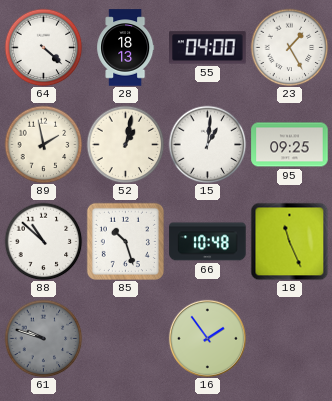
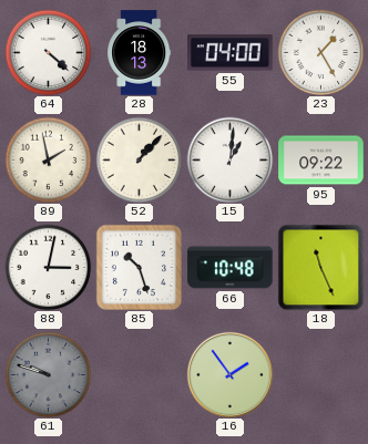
52: 1:02 -> 1:07
95: 09:25 -> 09:22
88: 10:52 -> 3:02
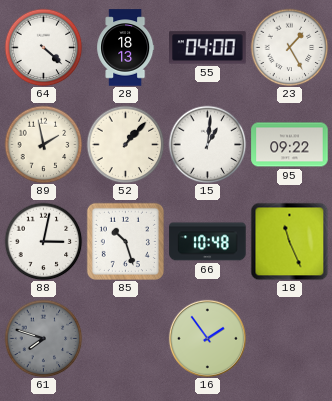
61: 9:48 -> 7:48
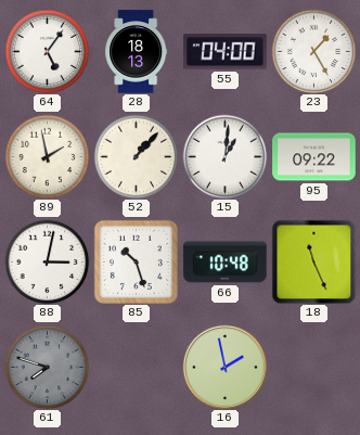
64: 4:22 -> 5:06
16: 1:54 -> 1:58
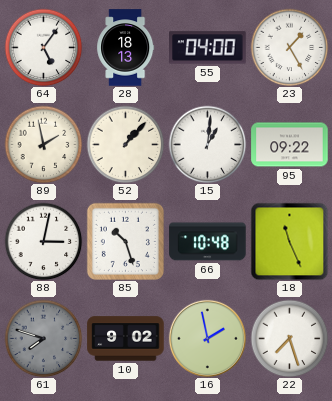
10: none -> 9:02
22: none -> 7:27
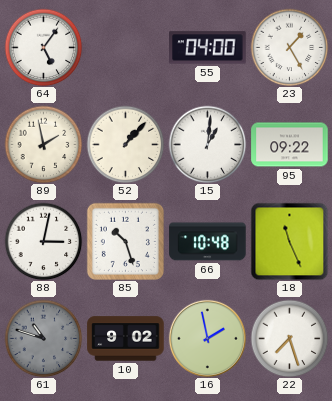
28: 18:13 -> none
61: 7:48 -> 10:48
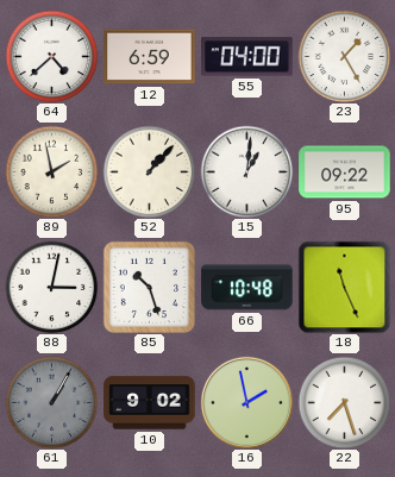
64: 5:06 -> 4:38
12: none -> 6:59
61: 10:48 -> 1:05
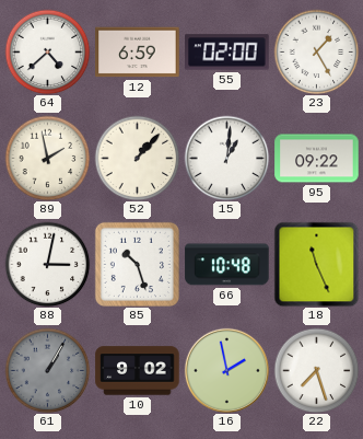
55: 04:00 -> 02:00
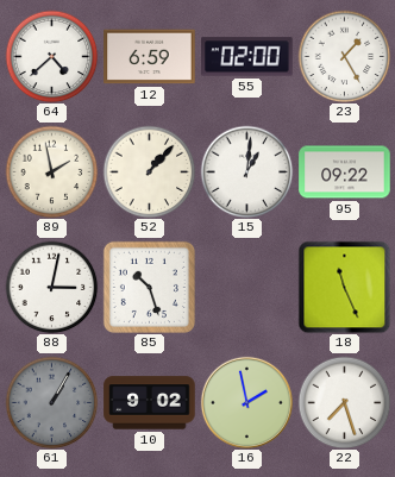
66: 10:48 -> none
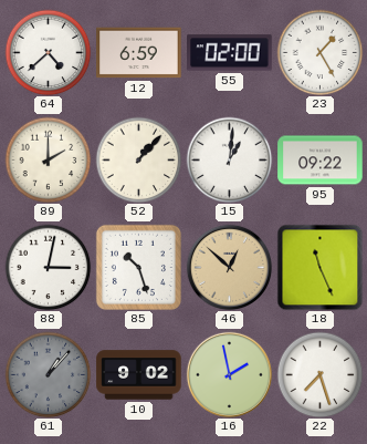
89: 1:58 -> 2:00
46: none -> 12:52
61: 1:05 -> 1:07
